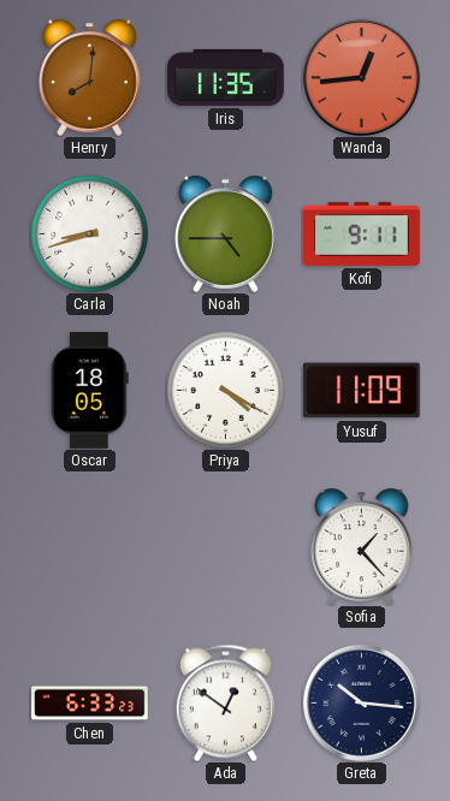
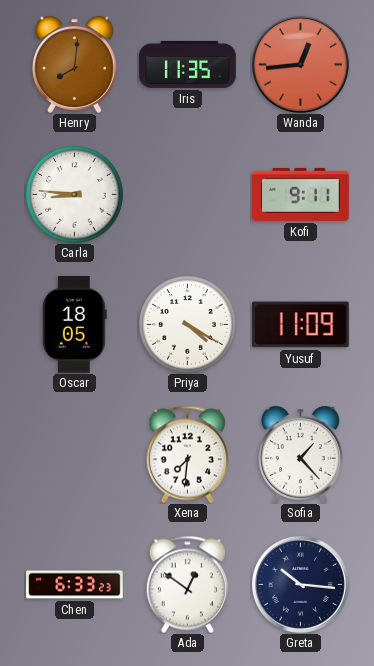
Carla: 8:42 -> 8:46
Noah: 4:45 -> none
Xena: none -> 7:31
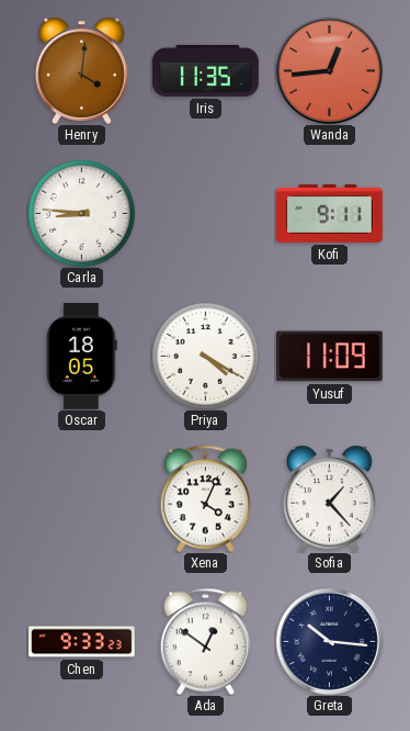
Henry: 8:01 -> 4:01
Xena: 7:31 -> 4:04
Chen: 6:33 -> 9:33
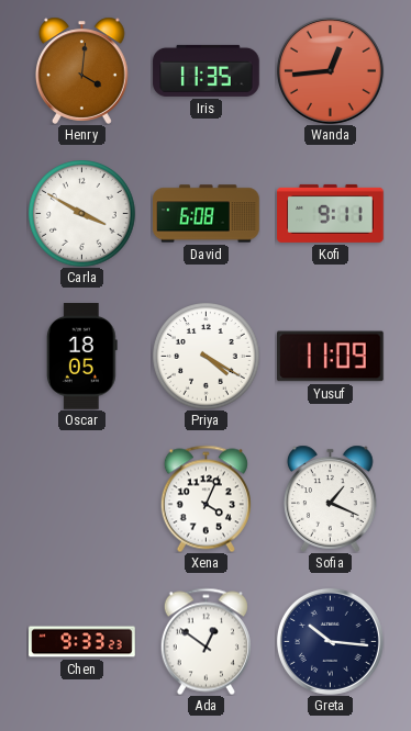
Carla: 8:46 -> 3:50
David: none -> 6:08
Sofia: 1:23 -> 1:19
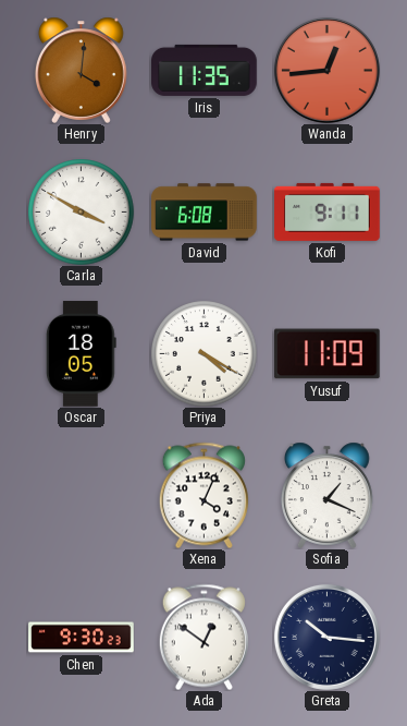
Chen: 9:33 -> 9:30
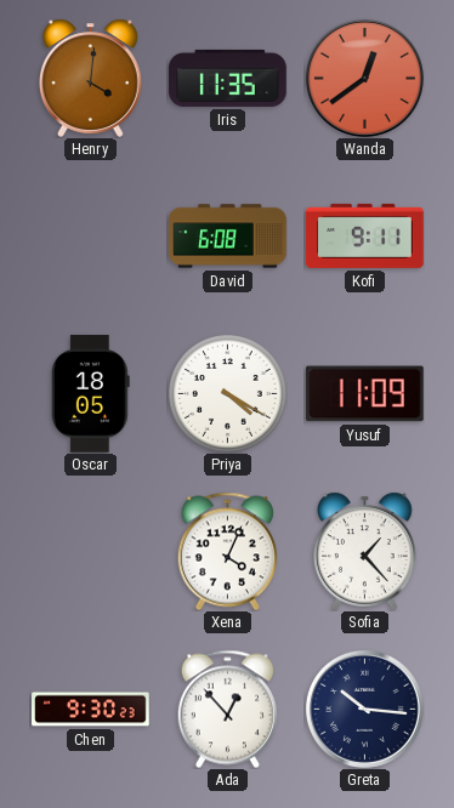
Wanda: 12:44 -> 12:39
Carla: 3:50 -> none
Sofia: 1:19 -> 1:23
Ada: 12:51 -> 12:53
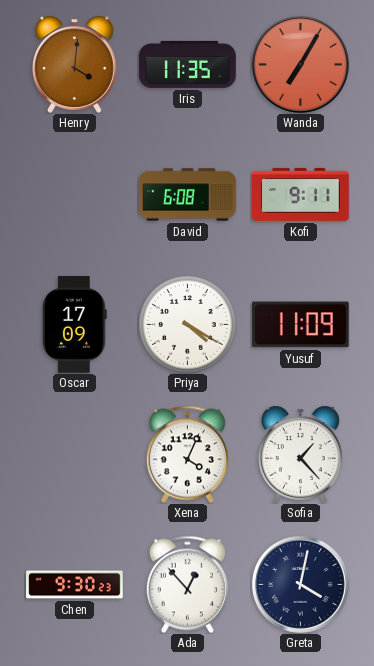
Wanda: 12:39 -> 7:05
Oscar: 18:05 -> 17:09
Greta: 10:16 -> 4:02
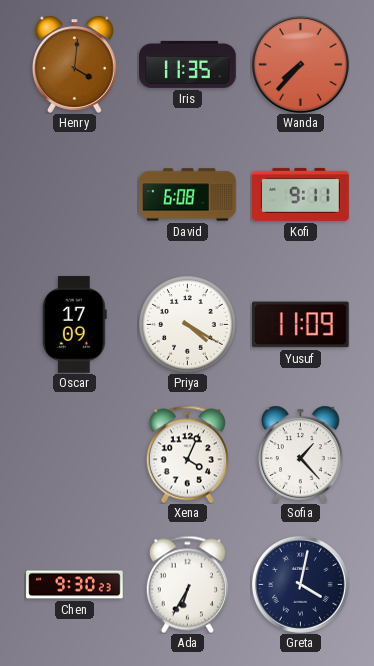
Wanda: 7:05 -> 7:37
Ada: 12:53 -> 6:35
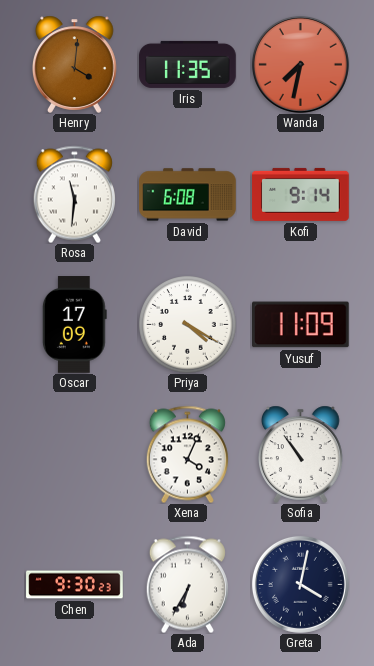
Wanda: 7:37 -> 7:32
Rosa: none -> 11:31
Kofi: 9:11 -> 9:14
Sofia: 1:23 -> 10:54
